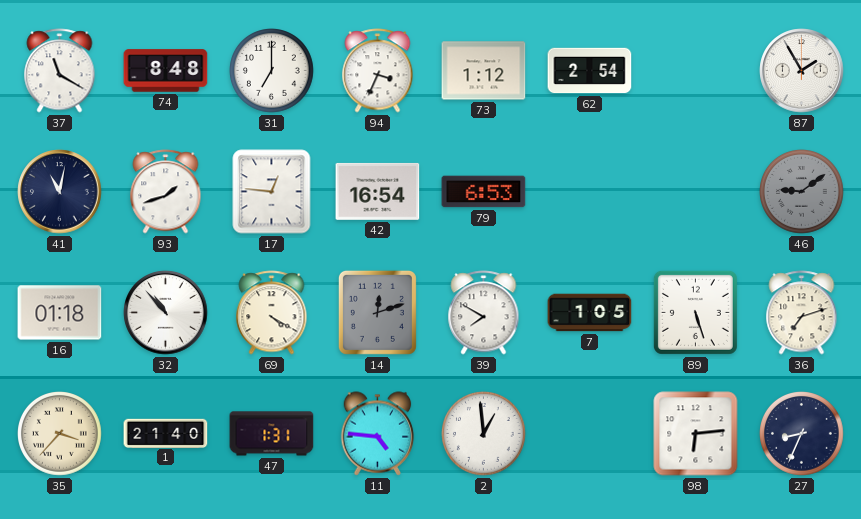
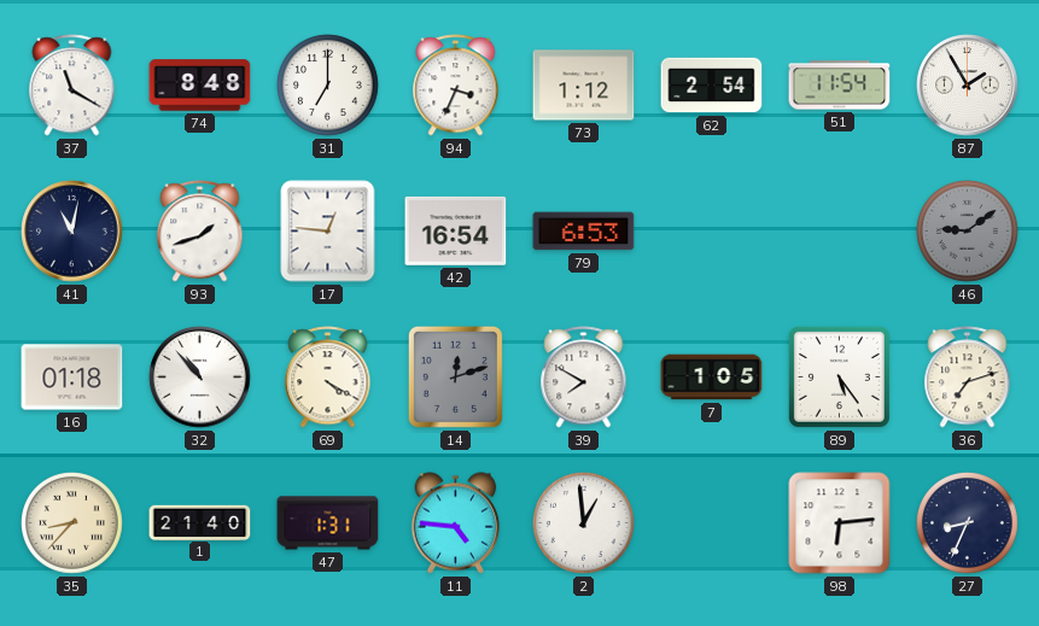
51: none -> 11:54
89: 5:27 -> 5:24
35: 3:37 -> 8:37
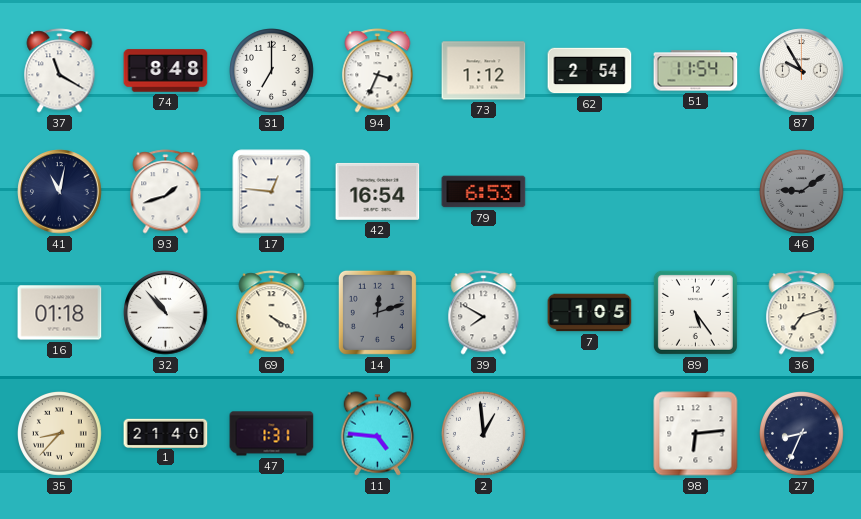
87: 1:55 -> 9:55
